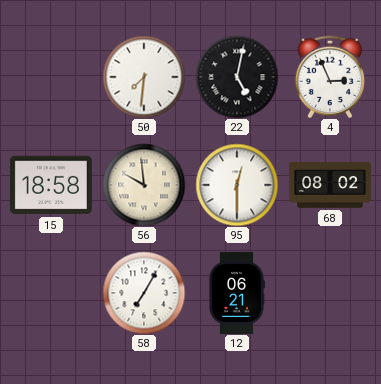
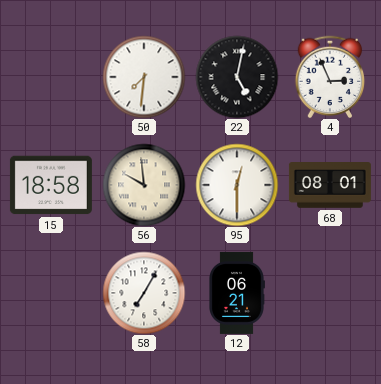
68: 08:02 -> 08:01
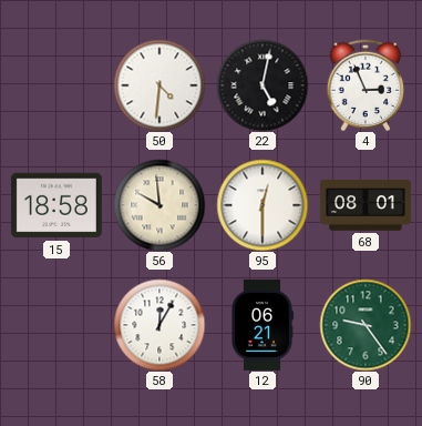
50: 7:31 -> 4:31
58: 7:05 -> 12:05
90: none -> 9:24
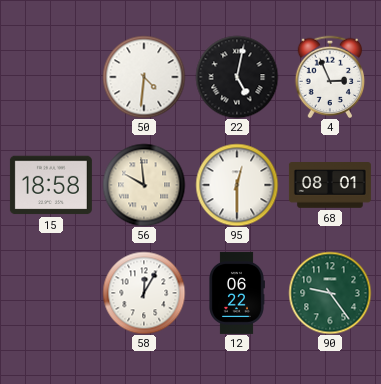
12: 06:21 -> 06:22
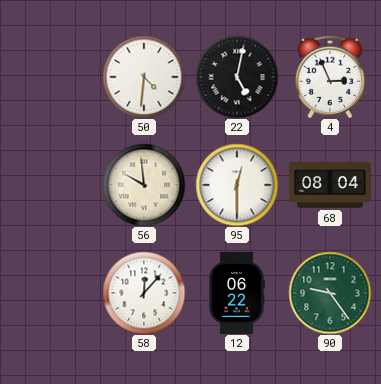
15: 18:58 -> none
68: 08:01 -> 08:04
58: 12:05 -> 12:07
